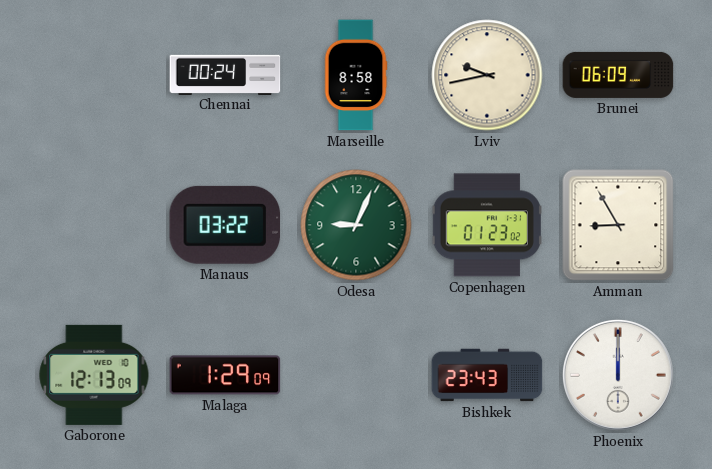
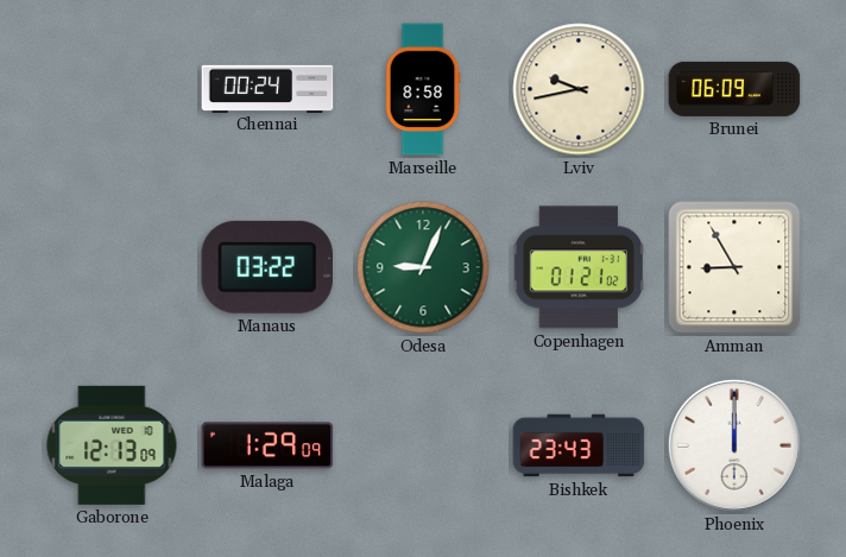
Copenhagen: 01:23 -> 01:21
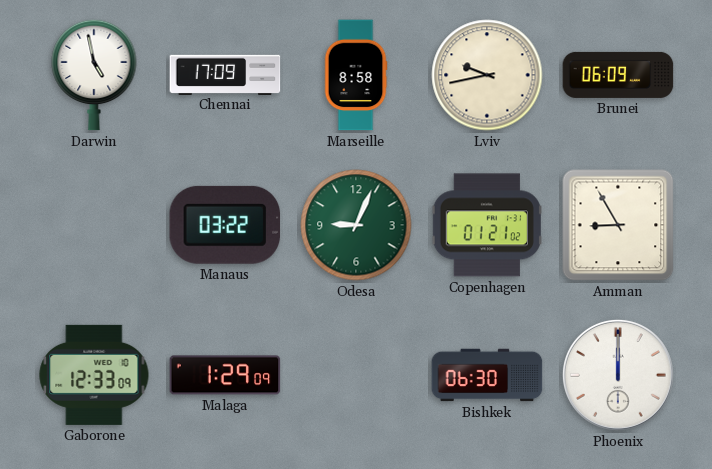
Darwin: none -> 4:58
Chennai: 00:24 -> 17:09
Gaborone: 12:13 -> 12:33
Bishkek: 23:43 -> 06:30
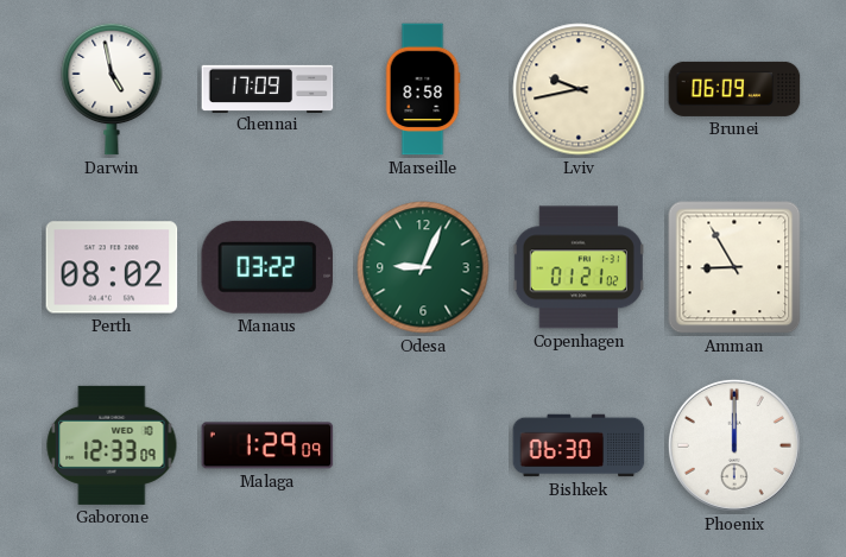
Perth: none -> 08:02
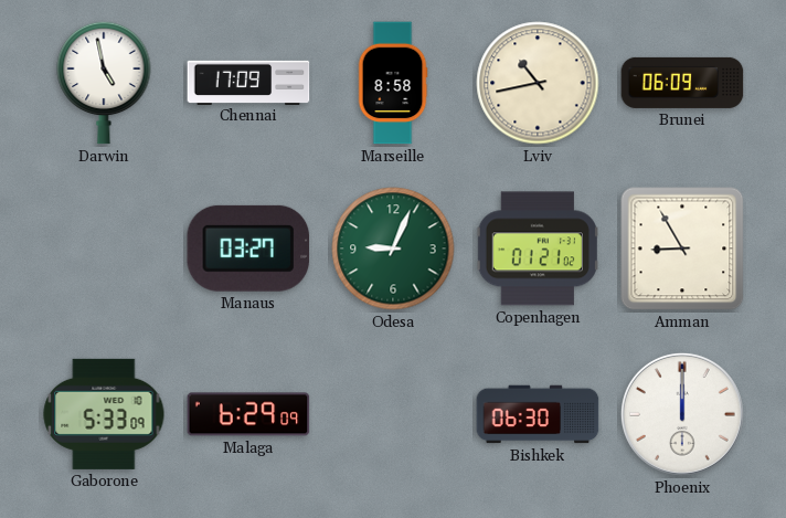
Lviv: 9:43 -> 10:43
Perth: 08:02 -> none
Manaus: 03:22 -> 03:27
Gaborone: 12:33 -> 5:33
Malaga: 1:29 -> 6:29
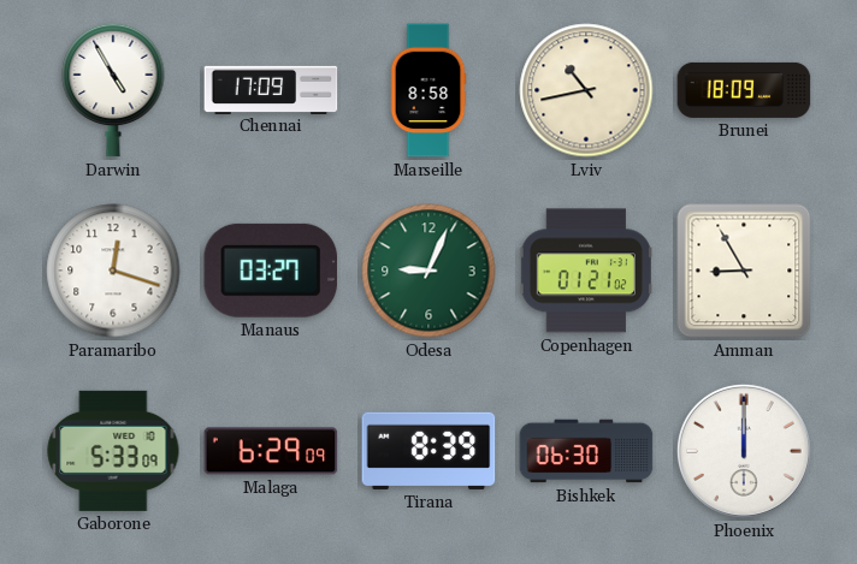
Darwin: 4:58 -> 4:55
Brunei: 06:09 -> 18:09
Paramaribo: none -> 12:18
Tirana: none -> 8:39
